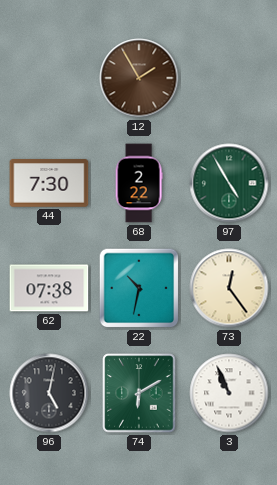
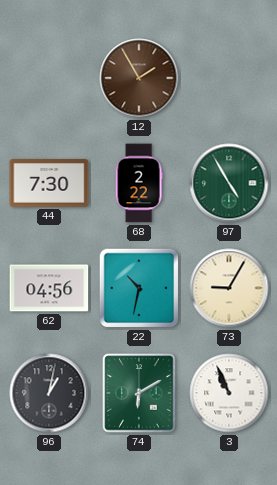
62: 07:38 -> 04:56
73: 12:24 -> 9:05
96: 5:02 -> 1:02
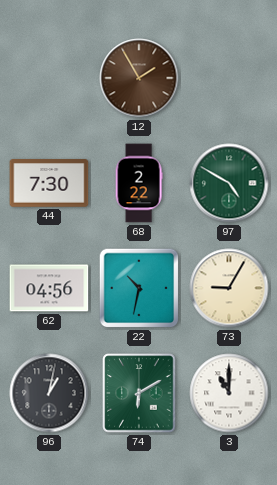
97: 4:55 -> 4:50
3: 10:56 -> 11:00
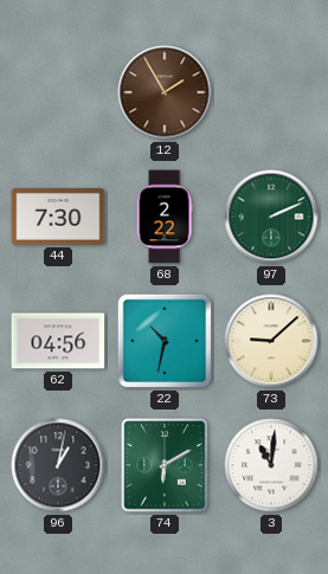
97: 4:50 -> 2:11
73: 9:05 -> 9:08
3: 11:00 -> 11:01
